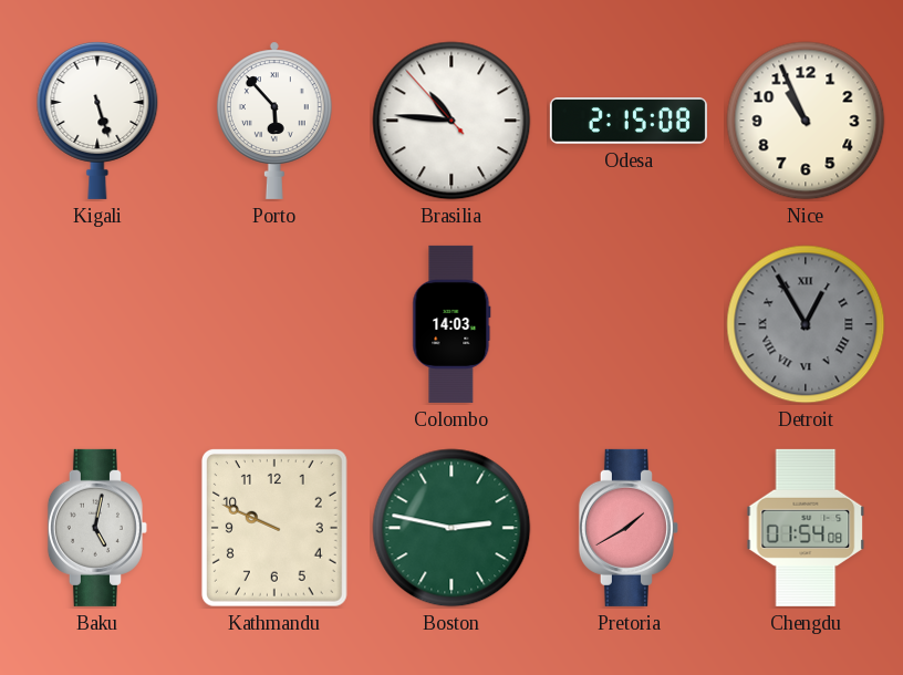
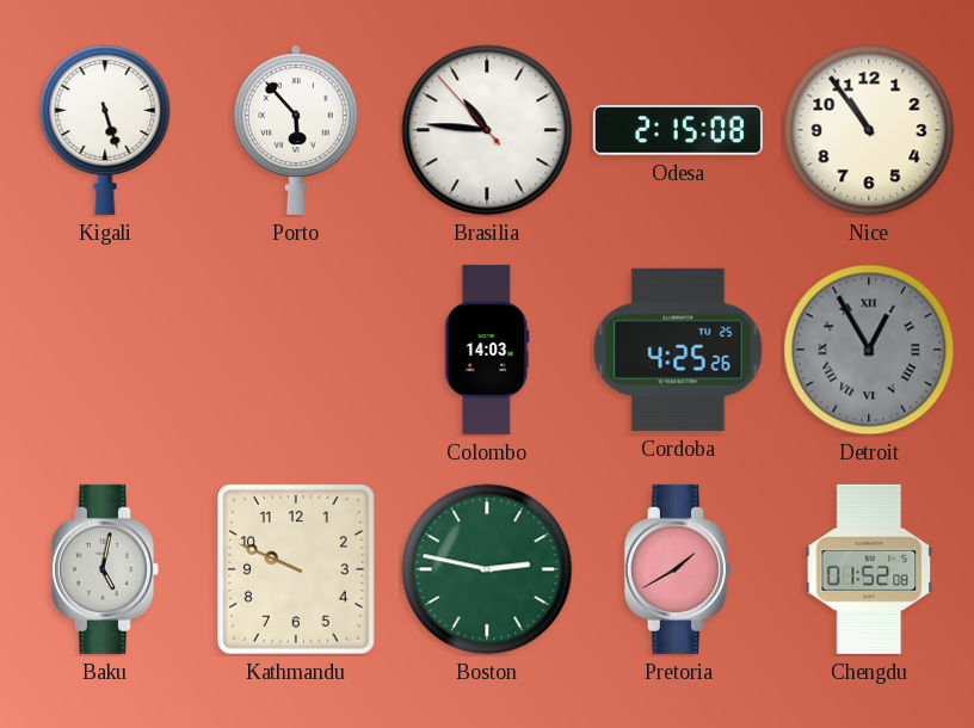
Nice: 10:56 -> 10:54
Cordoba: none -> 4:25
Chengdu: 01:54 -> 01:52
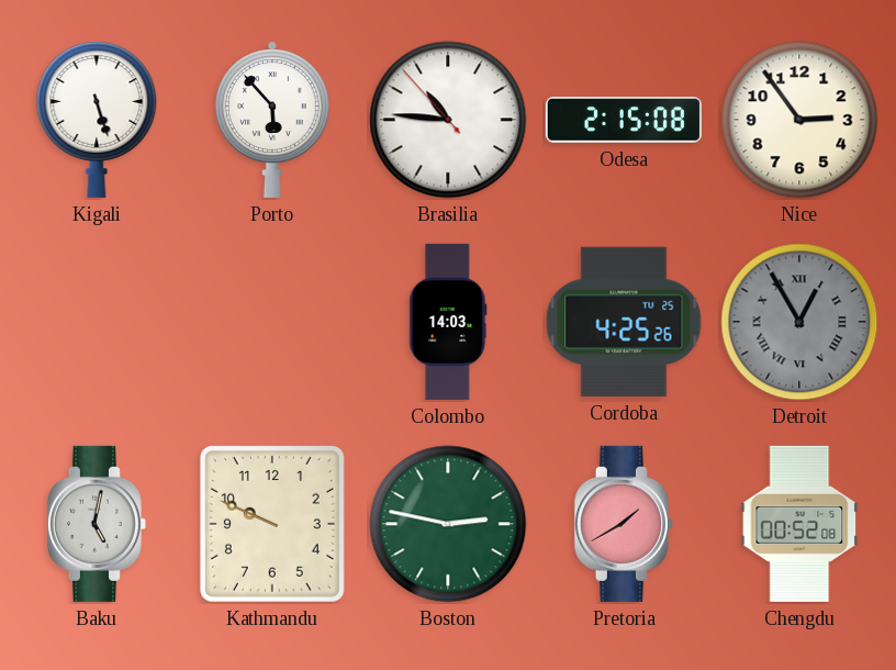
Nice: 10:54 -> 2:54
Chengdu: 01:52 -> 00:52
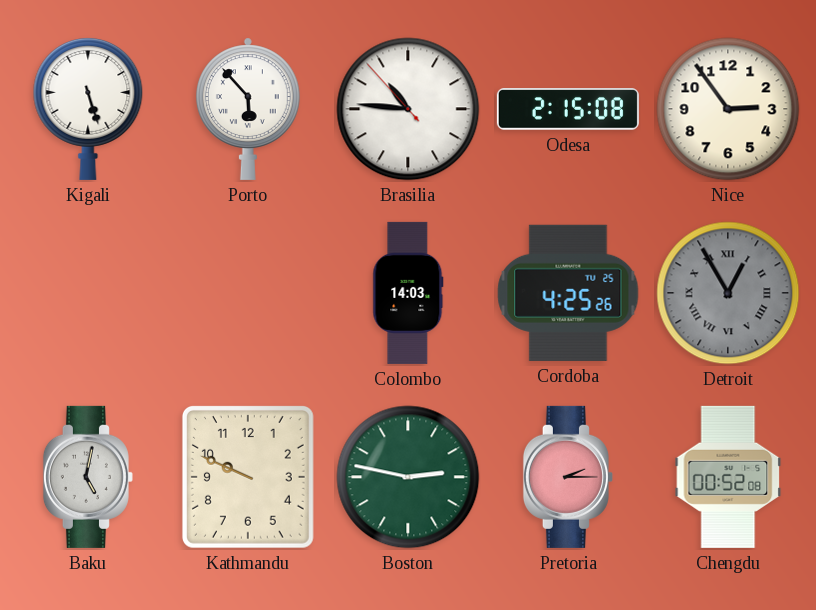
Pretoria: 1:40 -> 2:15
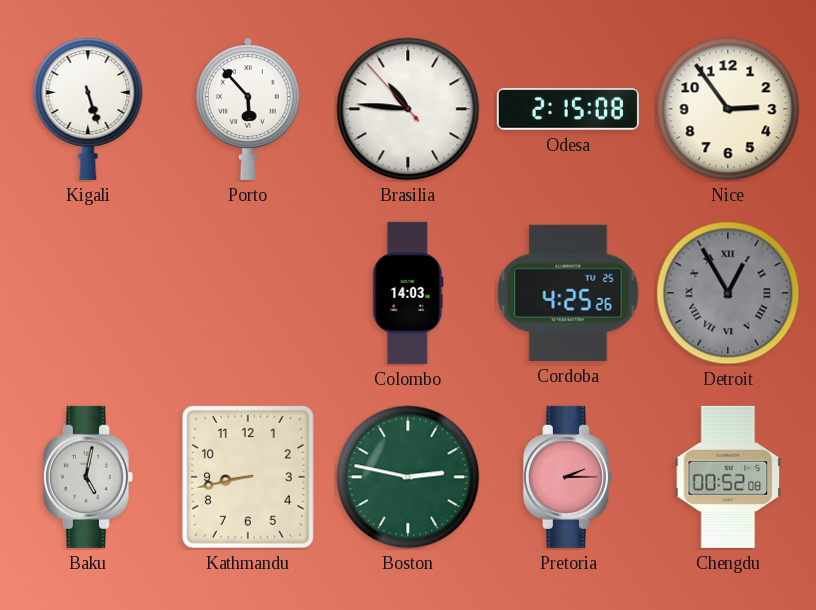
Kathmandu: 9:49 -> 8:43
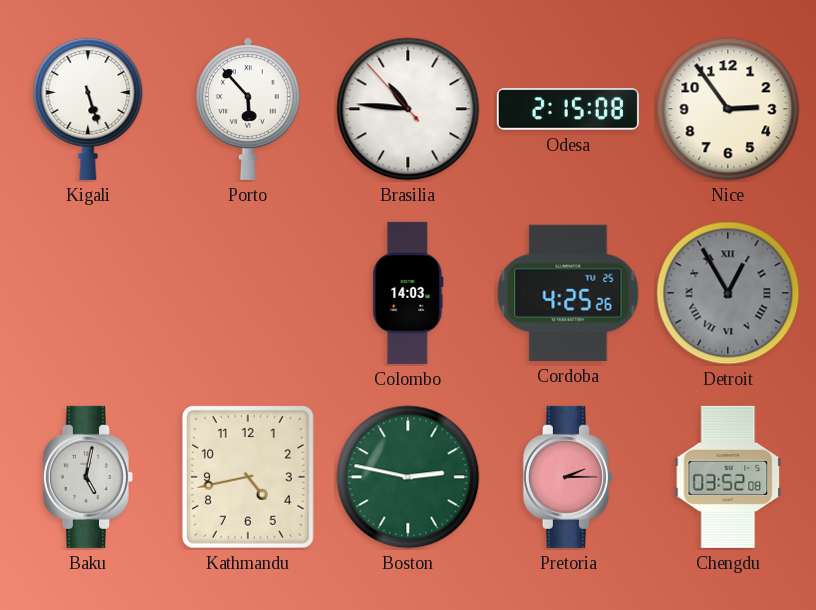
Kathmandu: 8:43 -> 4:43
Chengdu: 00:52 -> 03:52
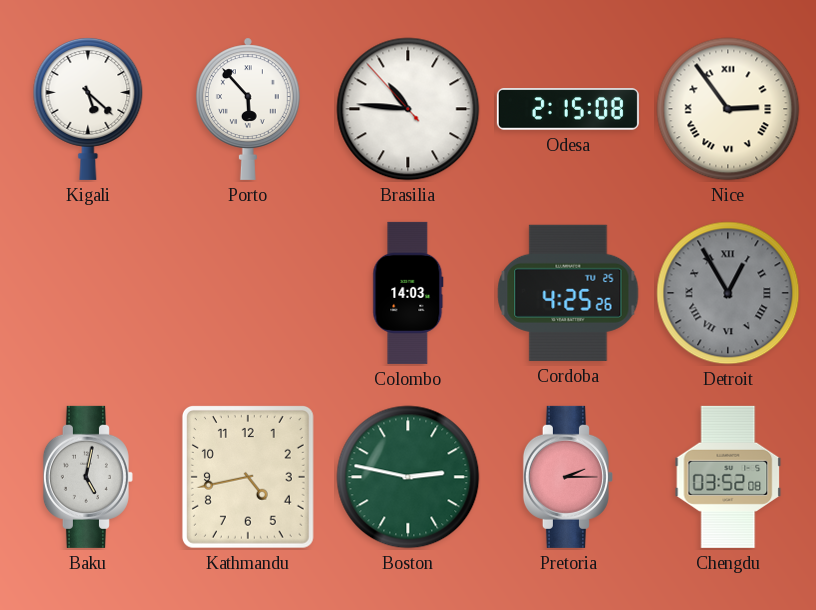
Kigali: 5:27 -> 5:22
Nice numerals: Arabic -> Roman
